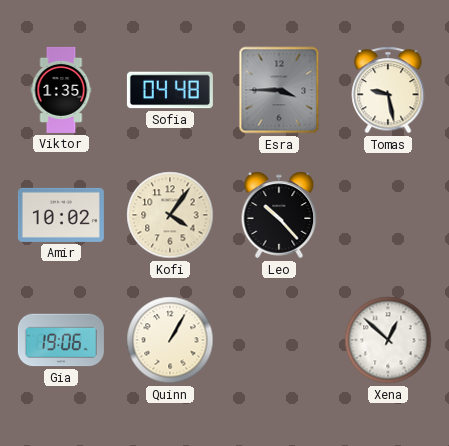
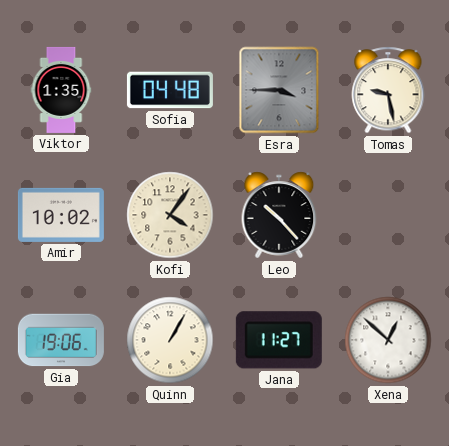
Jana: none -> 11:27
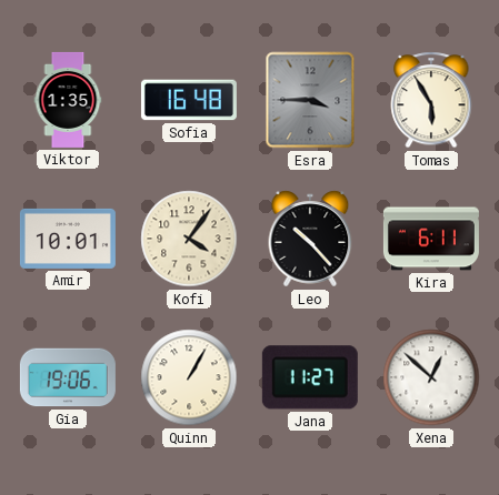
Sofia: 04:48 -> 16:48
Tomas: 9:28 -> 5:55
Amir: 10:02 -> 10:01
Kira: none -> 6:11
